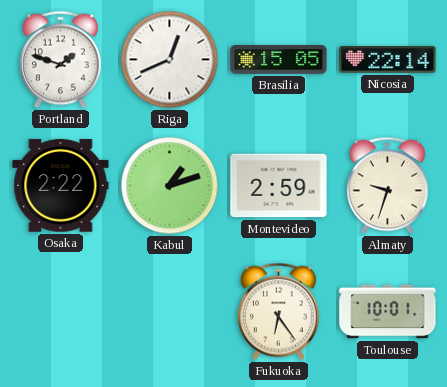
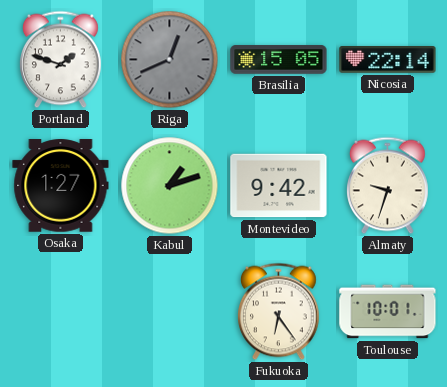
Riga dial: white -> grey
Osaka: 2:22 -> 1:27
Montevideo: 2:59 -> 9:42
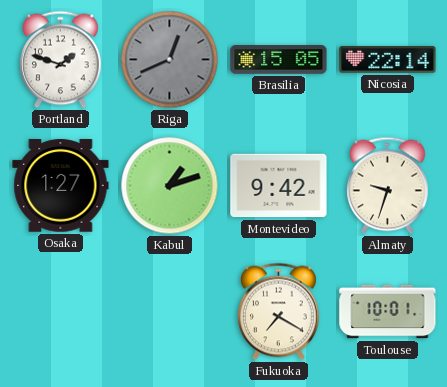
Fukuoka: 6:24 -> 7:20
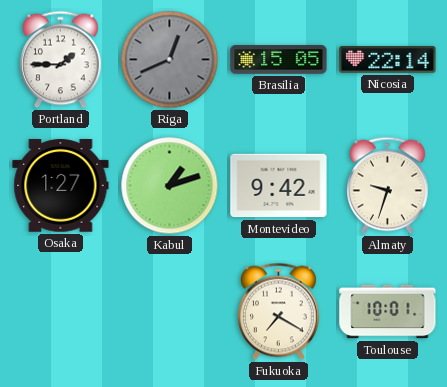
Portland: 1:48 -> 1:45
